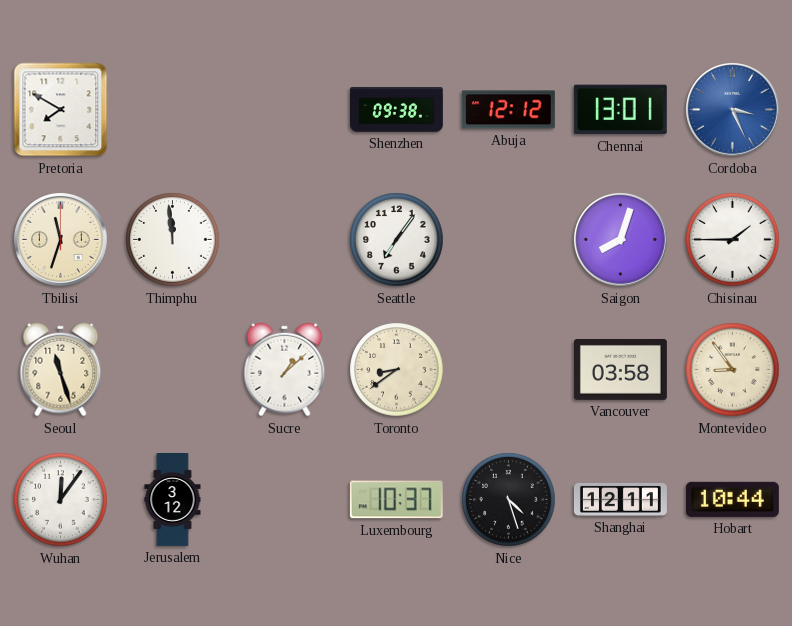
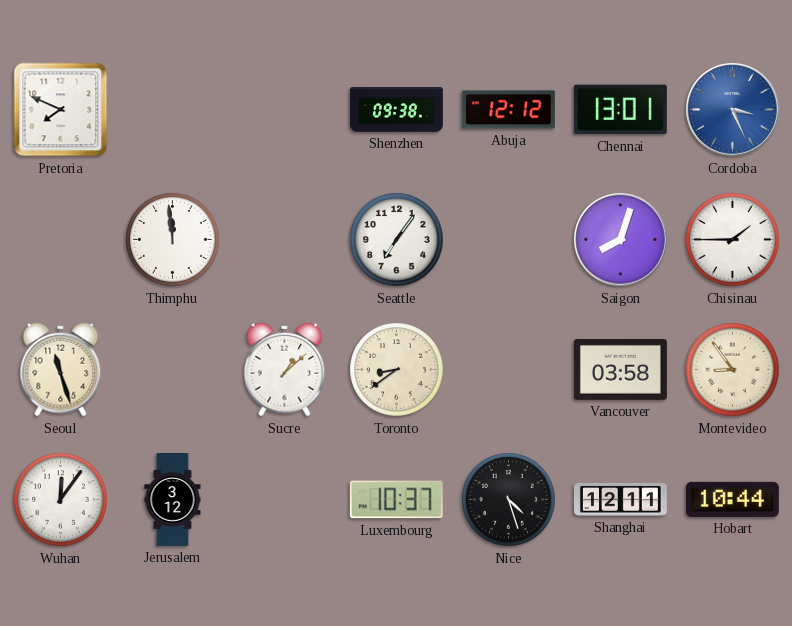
Pretoria: 7:50 -> 7:49
Tbilisi: 11:33 -> none
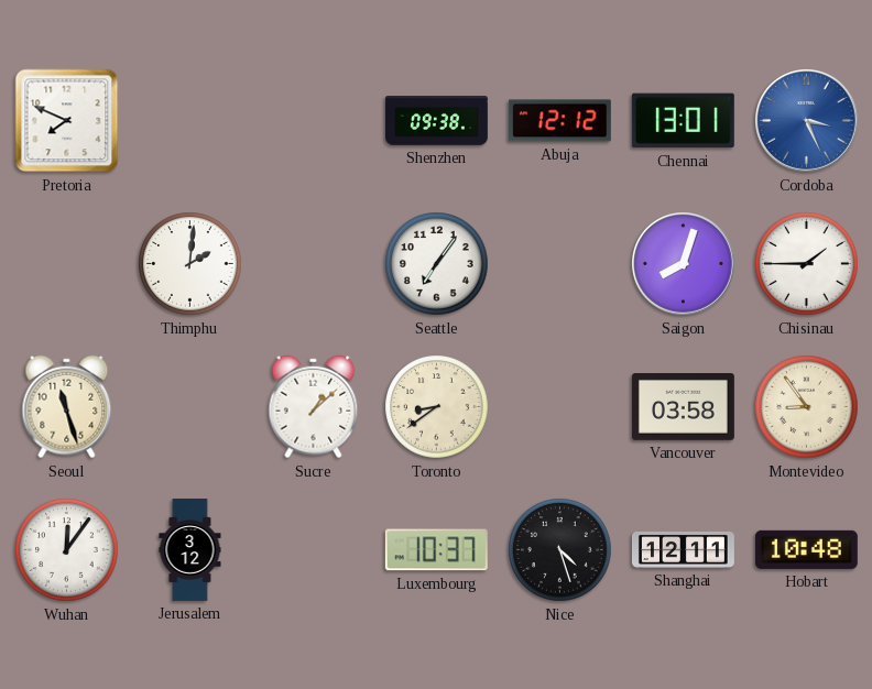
Thimphu: 11:59 -> 2:01
Hobart: 10:44 -> 10:48
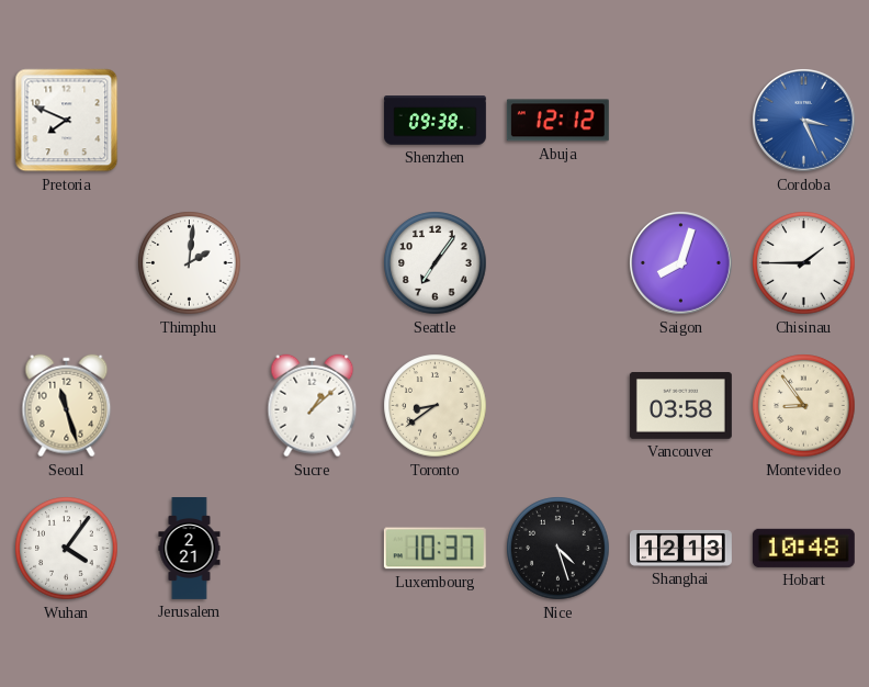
Chennai: 13:01 -> none
Wuhan: 12:06 -> 4:06
Jerusalem: 3:12 -> 2:21
Shanghai: 12:11 -> 12:13
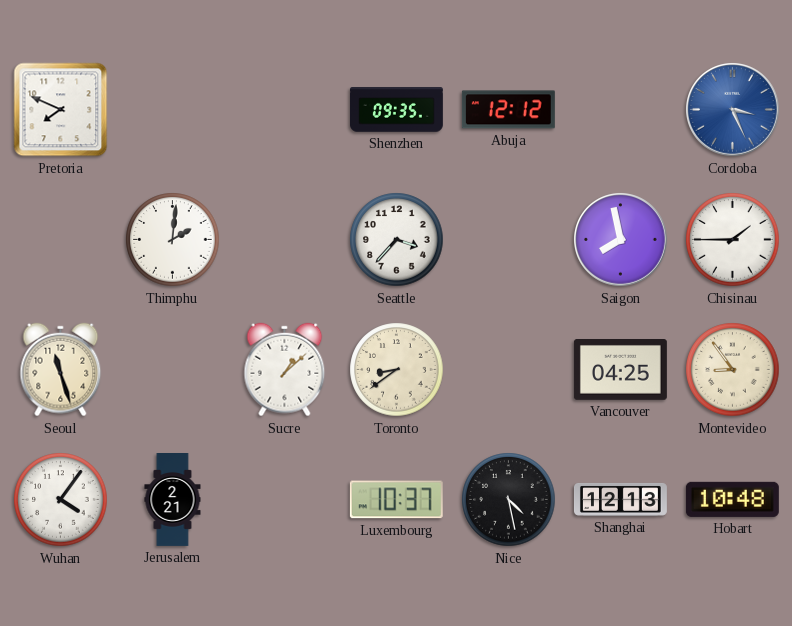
Shenzhen: 09:38 -> 09:35
Seattle: 7:06 -> 3:37
Saigon: 8:03 -> 7:58
Vancouver: 03:58 -> 04:25
Nice: 4:27 -> 4:28
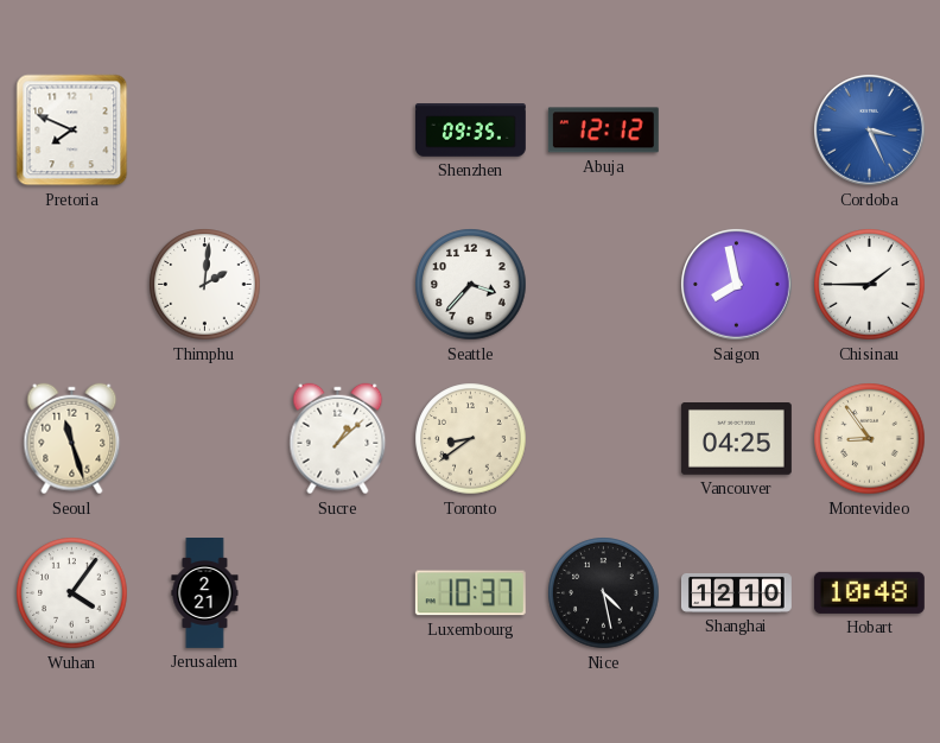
Shanghai: 12:13 -> 12:10
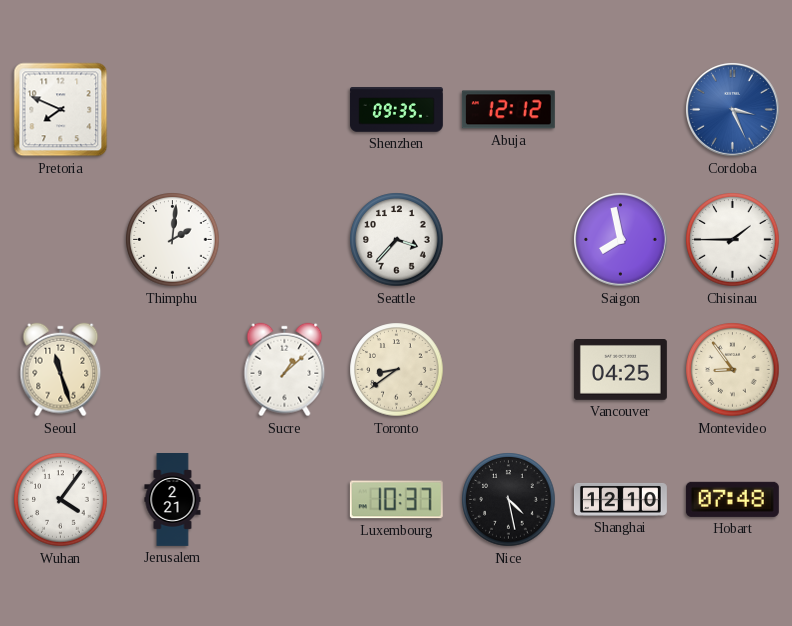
Hobart: 10:48 -> 07:48
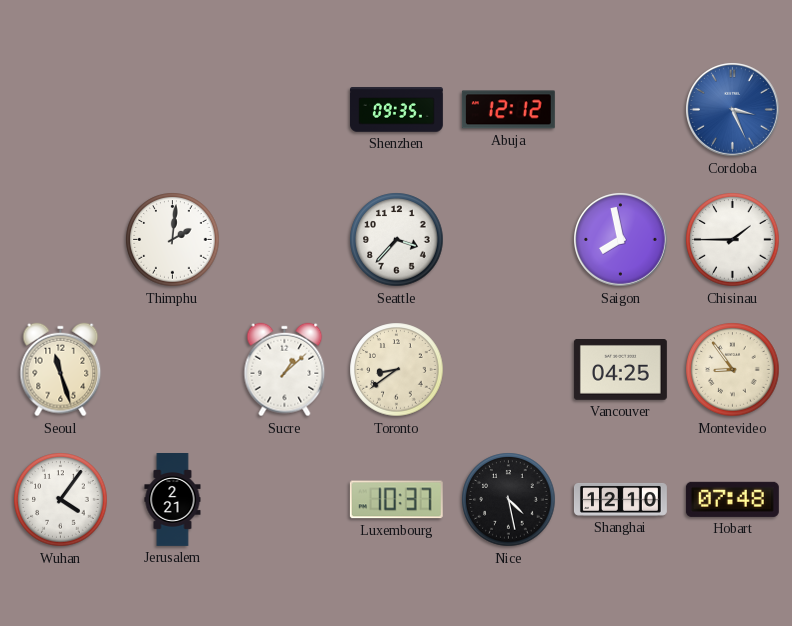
Pretoria: 7:49 -> none
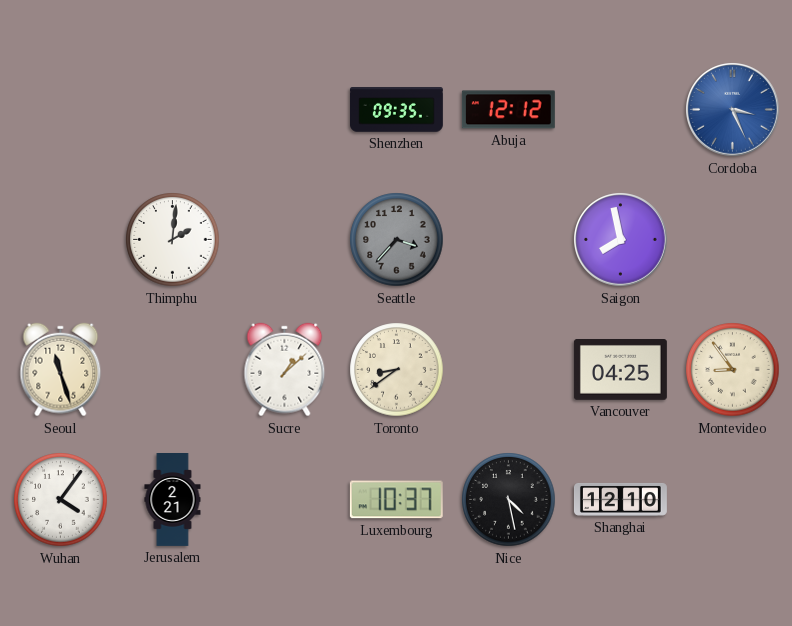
Seattle dial: white -> grey
Chisinau: 1:45 -> none
Hobart: 07:48 -> none
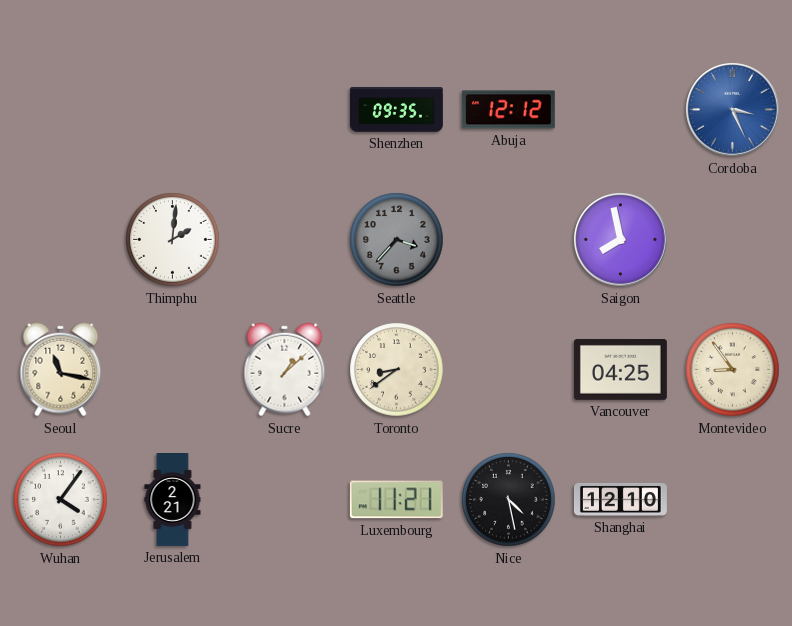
Seoul: 11:27 -> 11:17
Luxembourg: 10:37 -> 11:21
